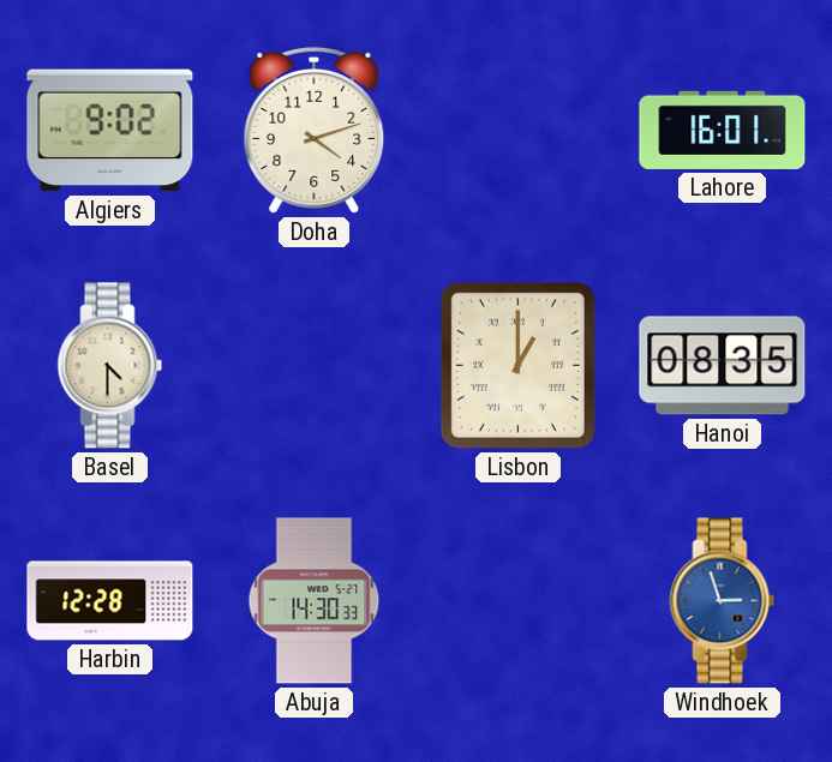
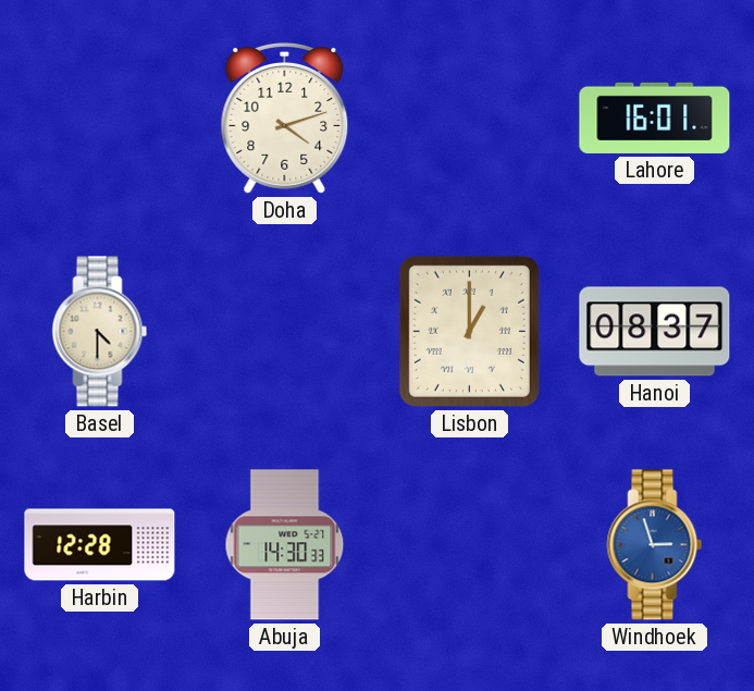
Algiers: 9:02 -> none
Hanoi: 08:35 -> 08:37
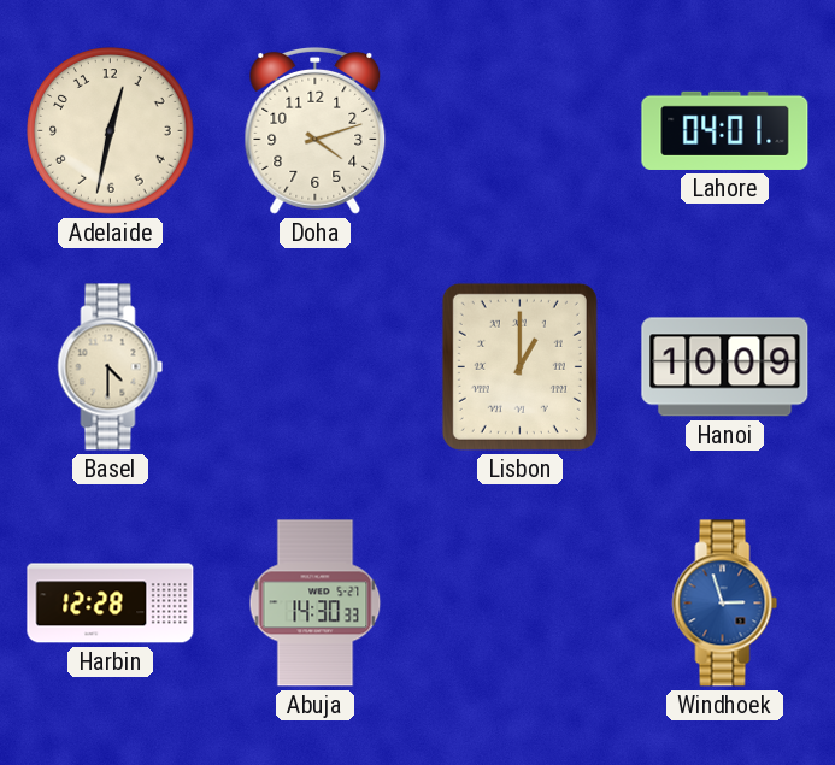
Adelaide: none -> 12:32
Lahore: 16:01 -> 04:01
Hanoi: 08:37 -> 10:09
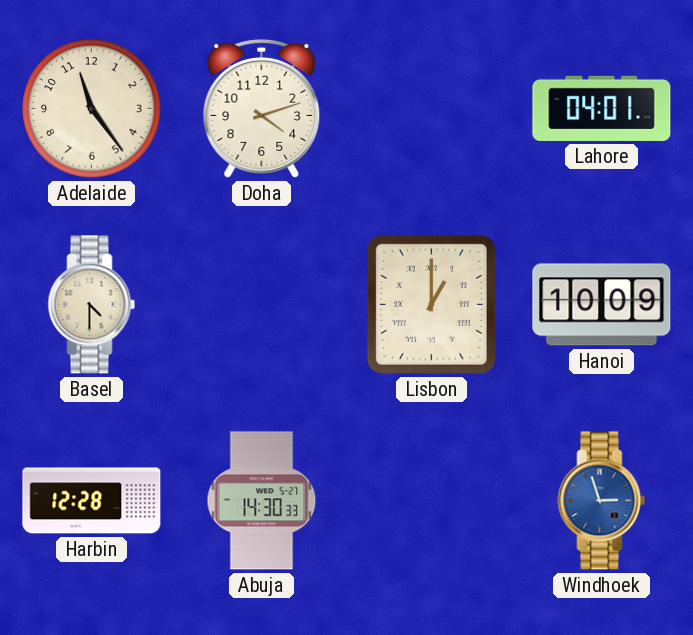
Adelaide: 12:32 -> 11:24
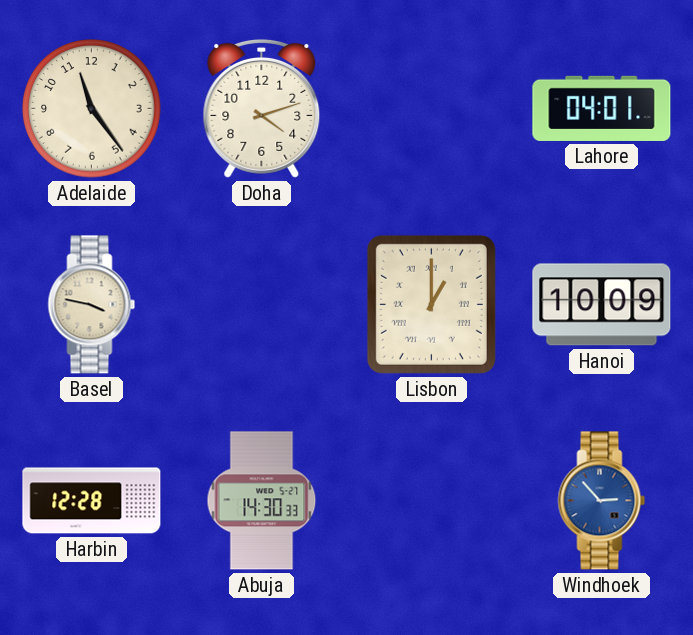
Basel: 4:30 -> 3:47
Windhoek: 2:57 -> 2:53
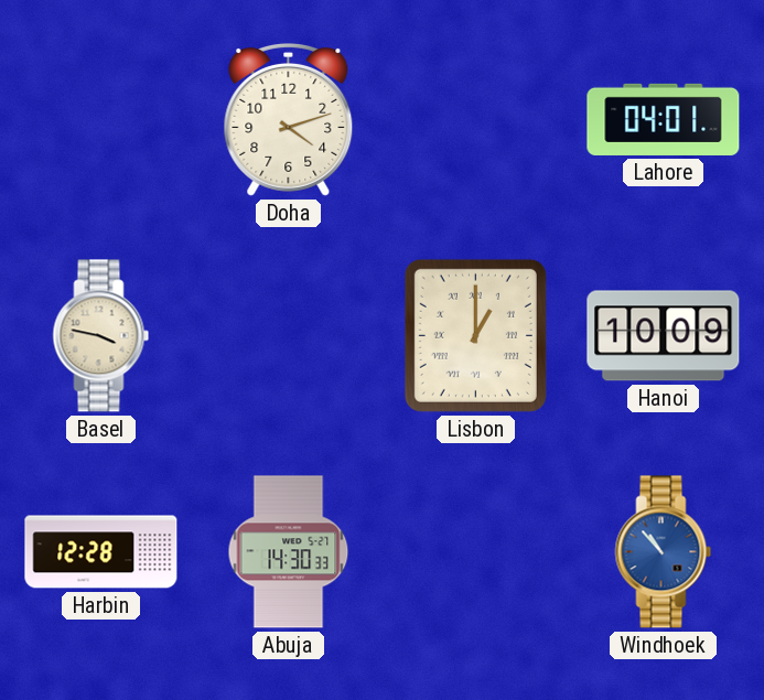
Adelaide: 11:24 -> none
Windhoek: 2:53 -> 10:53
